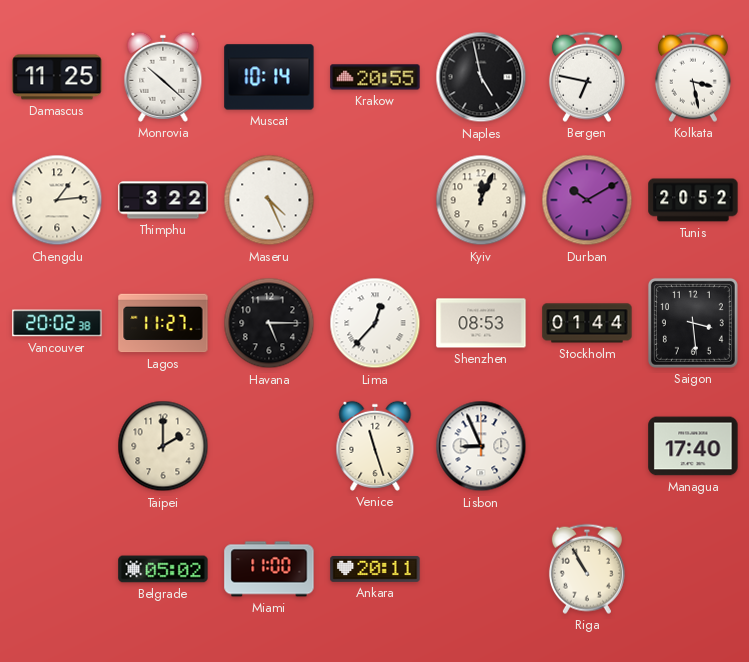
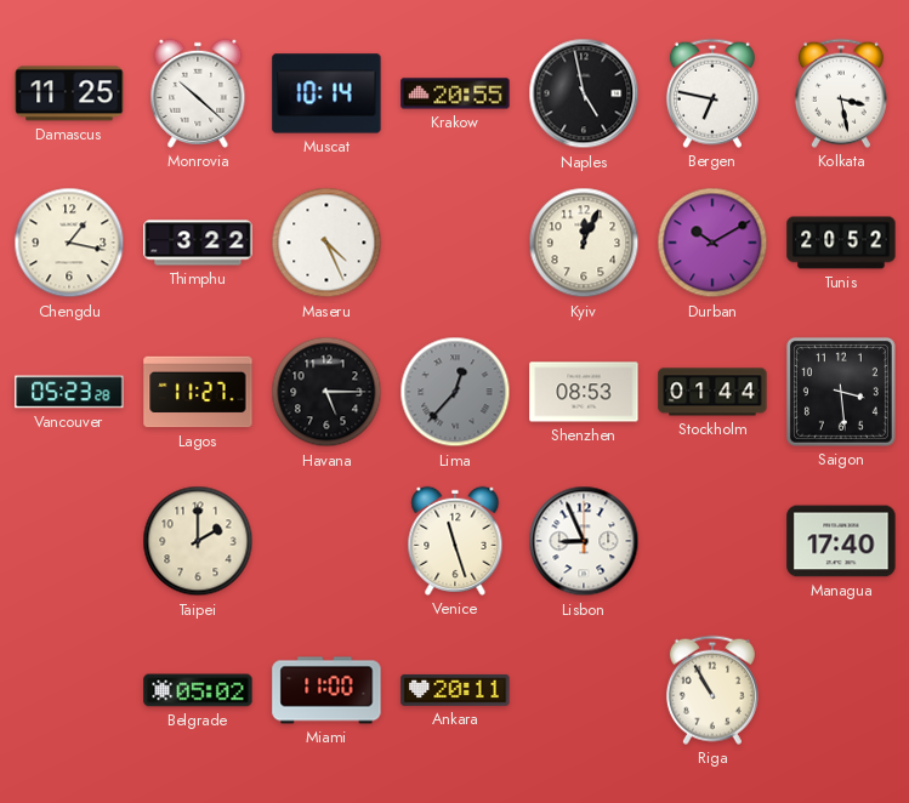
Chengdu: 1:14 -> 1:17
Vancouver: 20:02 -> 05:23
Lima dial: white -> grey
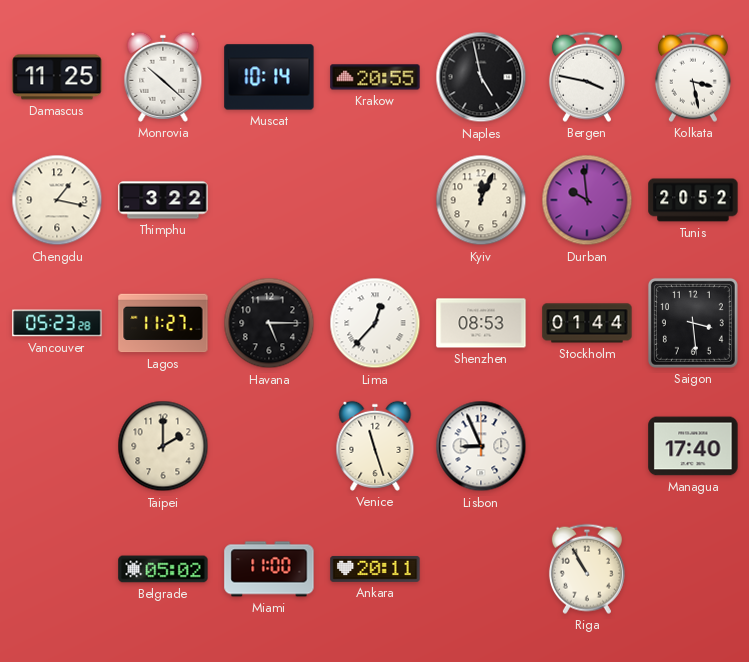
Bergen: 6:47 -> 3:47
Maseru: 4:26 -> none
Durban: 10:10 -> 9:59
Lima dial: grey -> white
